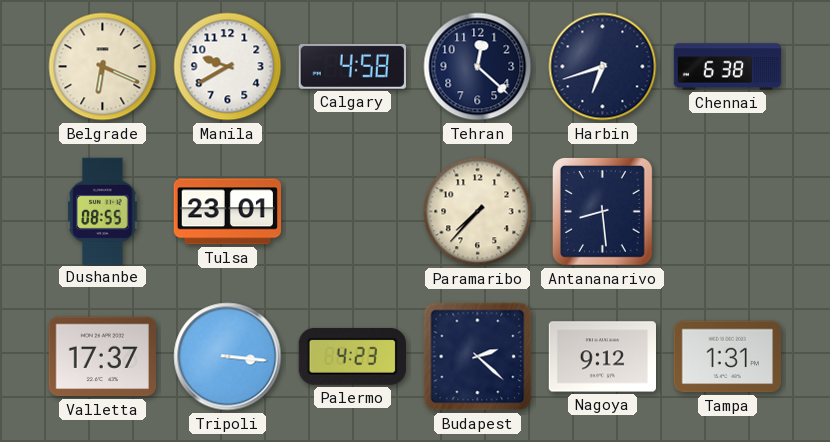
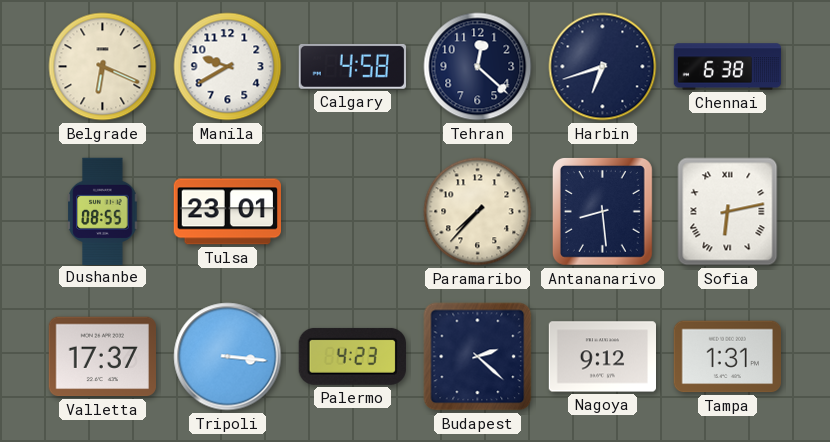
Sofia: none -> 6:13
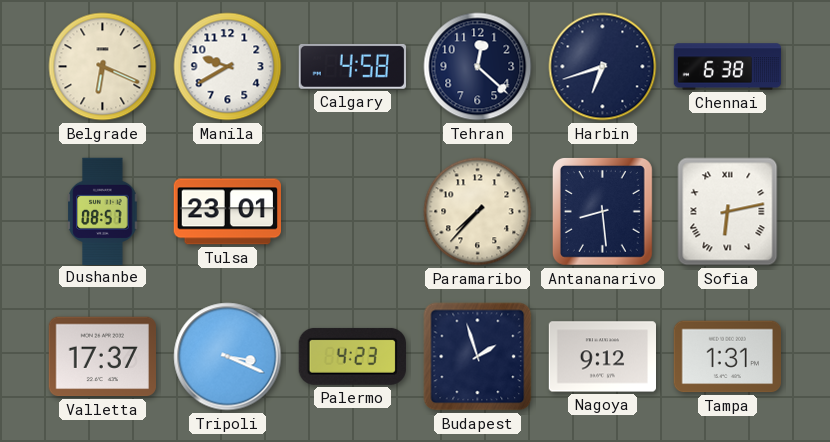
Dushanbe: 08:55 -> 08:57
Tripoli: 3:16 -> 3:19
Budapest: 2:22 -> 1:57
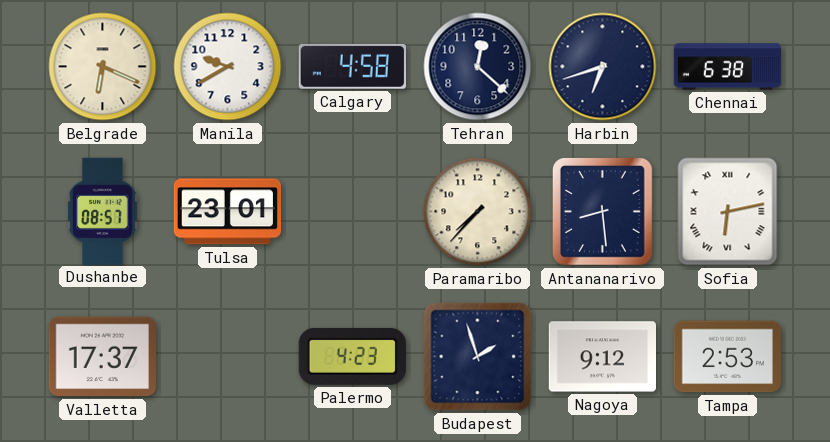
Tripoli: 3:19 -> none
Tampa: 1:31 -> 2:53
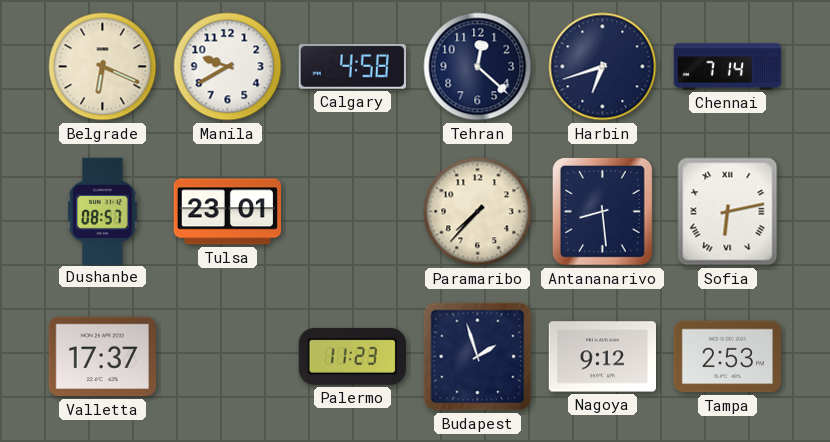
Chennai: 6:38 -> 7:14
Palermo: 4:23 -> 11:23
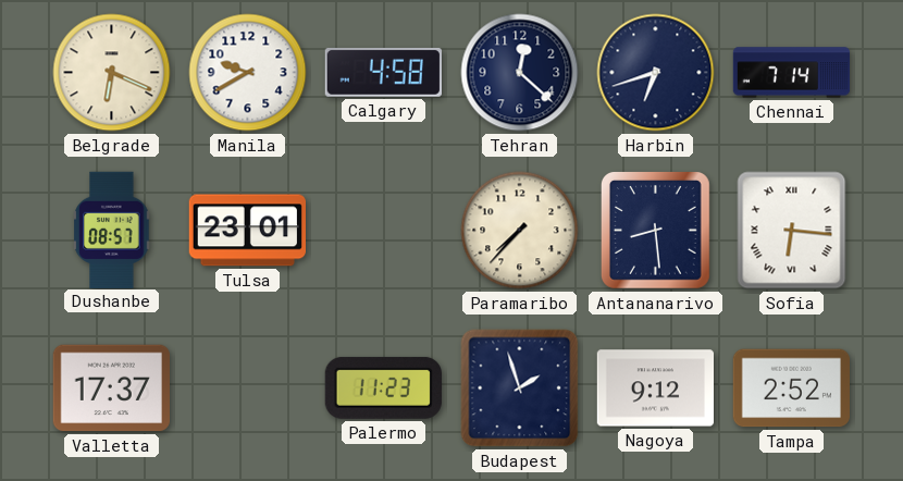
Sofia: 6:13 -> 6:16
Tampa: 2:53 -> 2:52
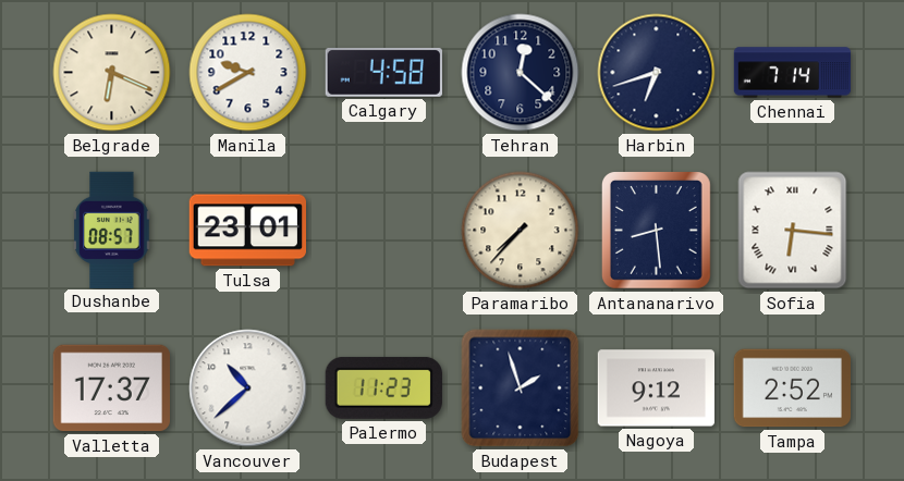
Vancouver: none -> 10:38
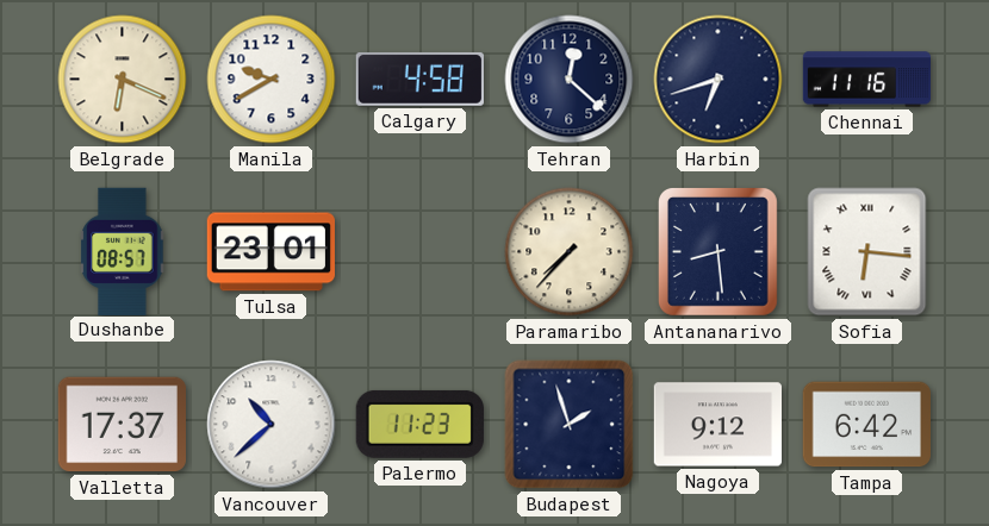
Chennai: 7:14 -> 11:16
Tampa: 2:52 -> 6:42
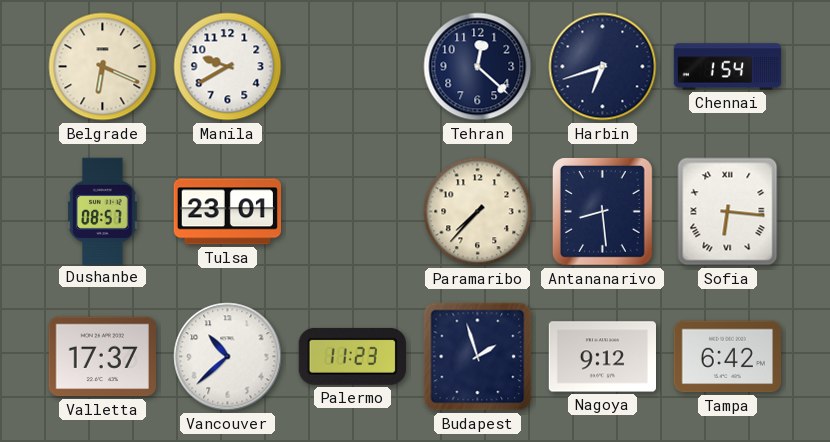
Calgary: 4:58 -> none
Chennai: 11:16 -> 1:54
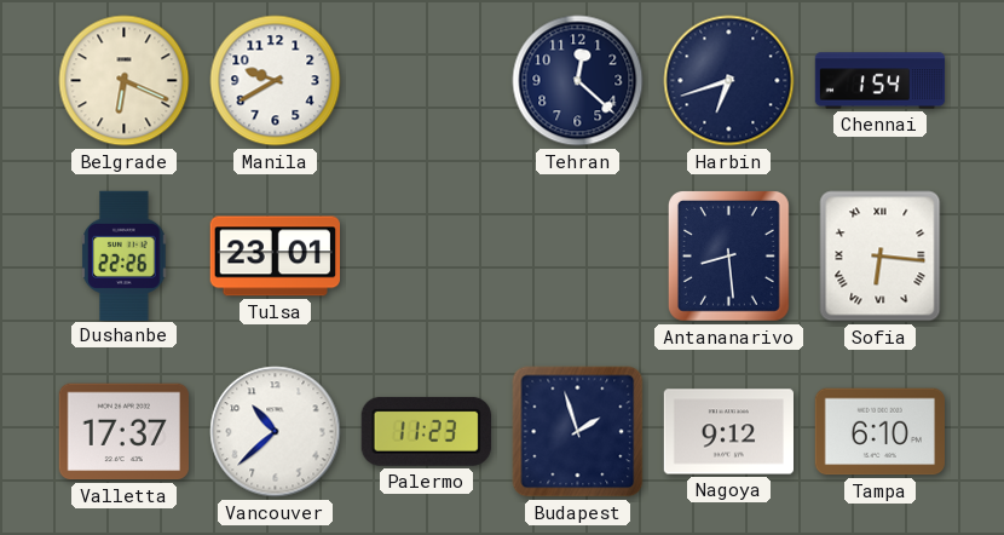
Dushanbe: 08:57 -> 22:26
Paramaribo: 7:37 -> none
Tampa: 6:42 -> 6:10
